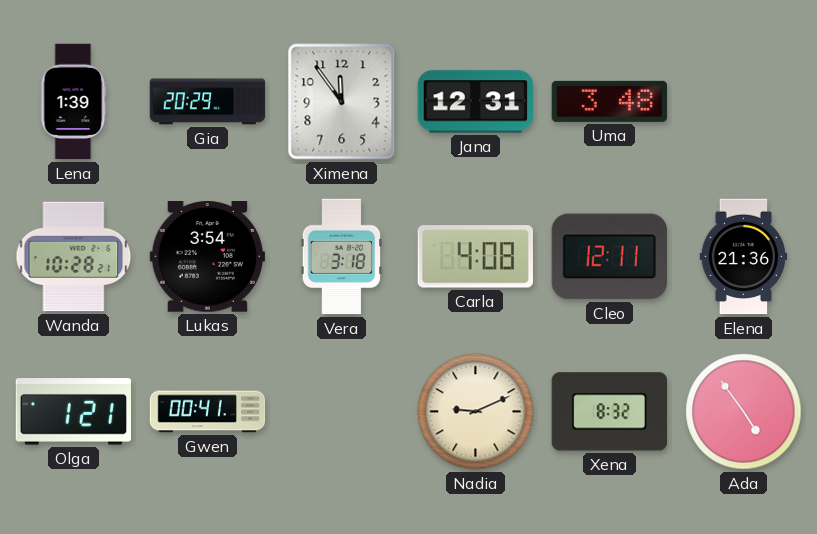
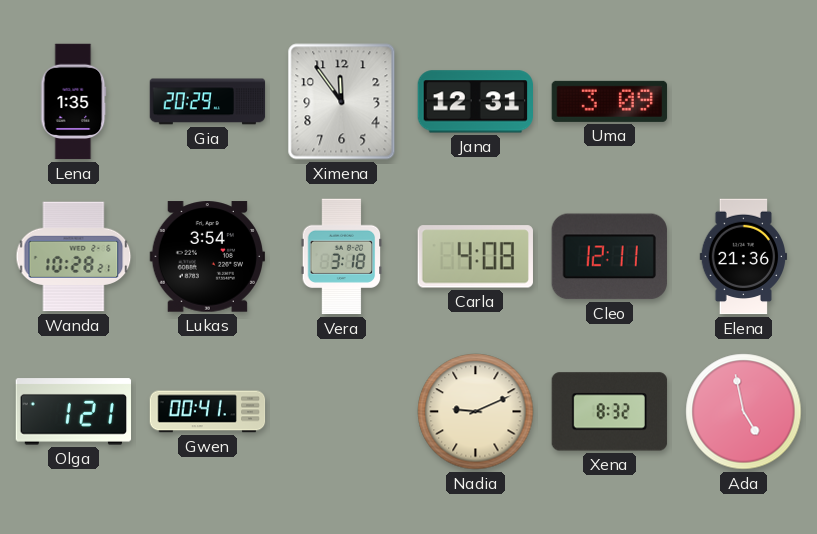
Lena: 1:39 -> 1:35
Uma: 3:48 -> 3:09
Ada: 4:54 -> 4:58
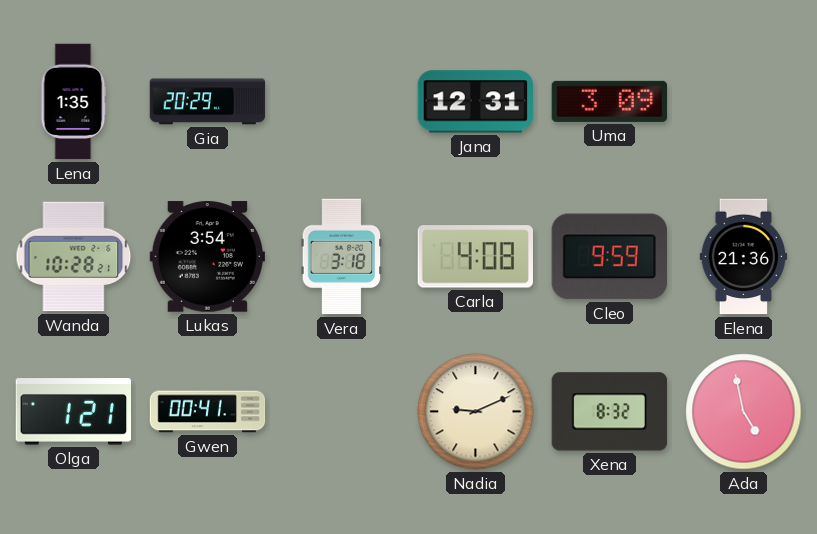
Ximena: 11:54 -> none
Cleo: 12:11 -> 9:59
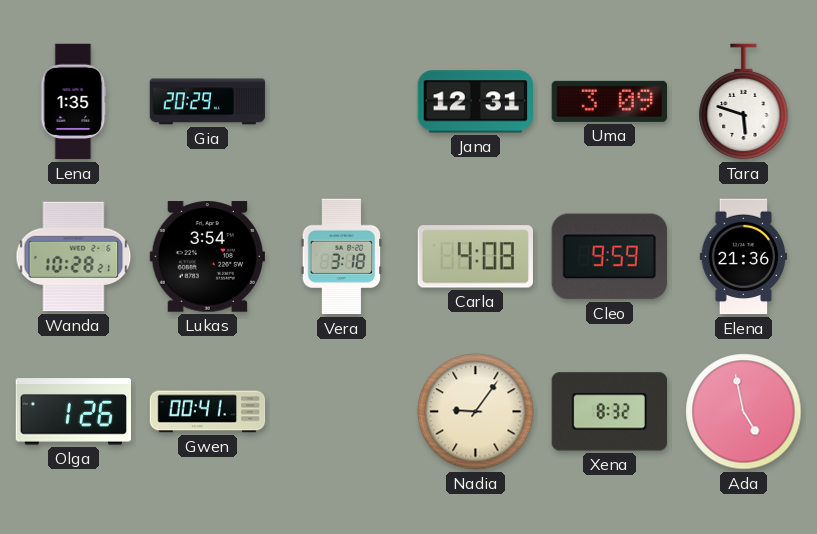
Tara: none -> 5:48
Olga: 1:21 -> 1:26
Nadia: 9:11 -> 9:06
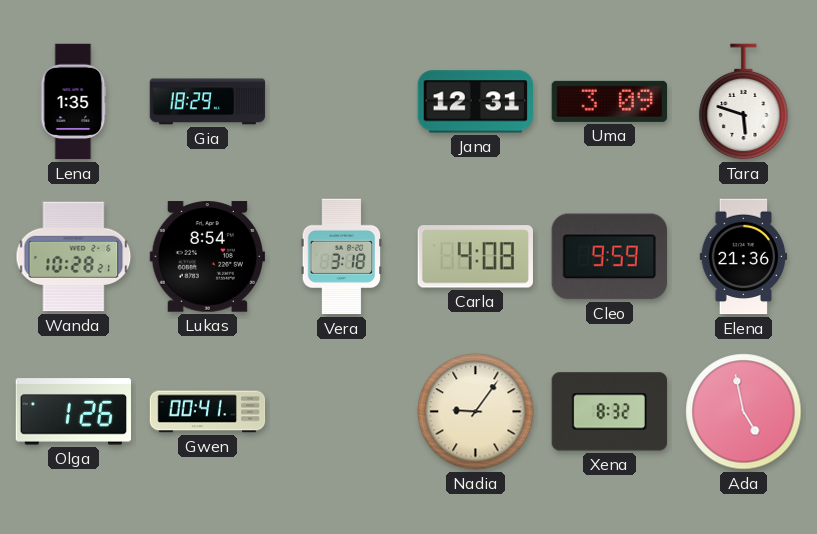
Gia: 20:29 -> 18:29
Lukas: 3:54 -> 8:54
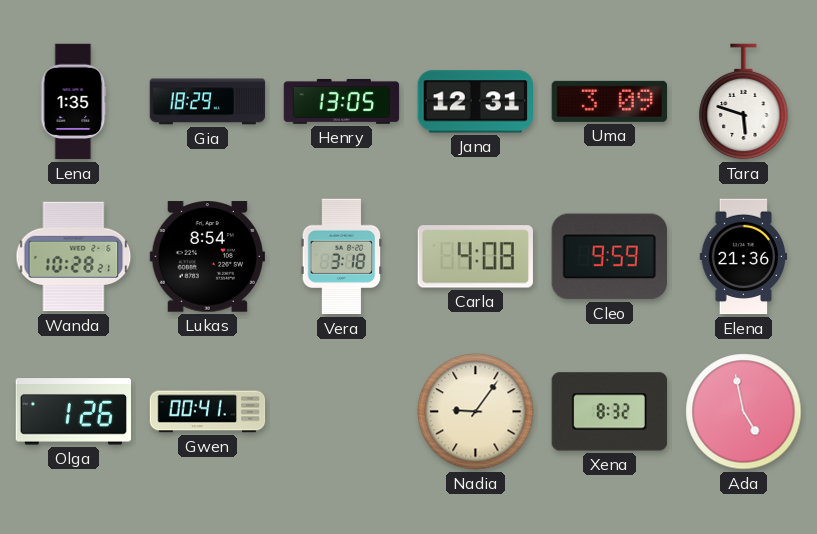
Henry: none -> 13:05
